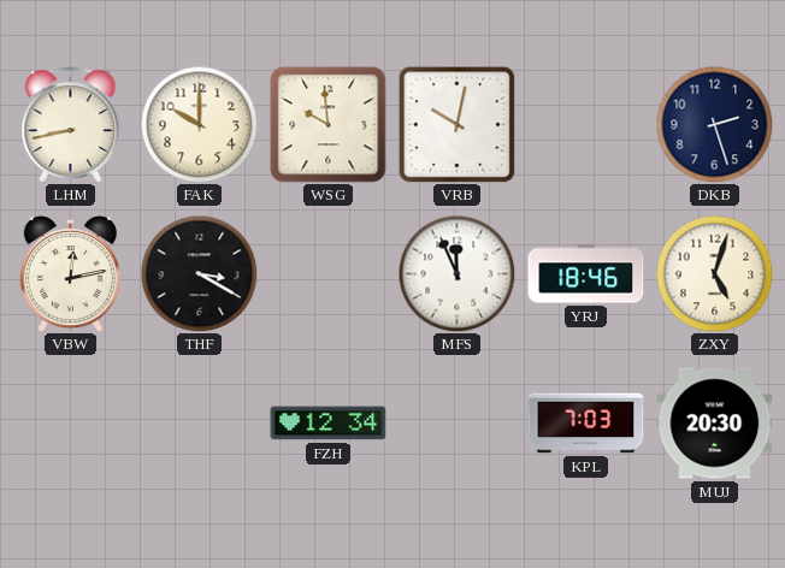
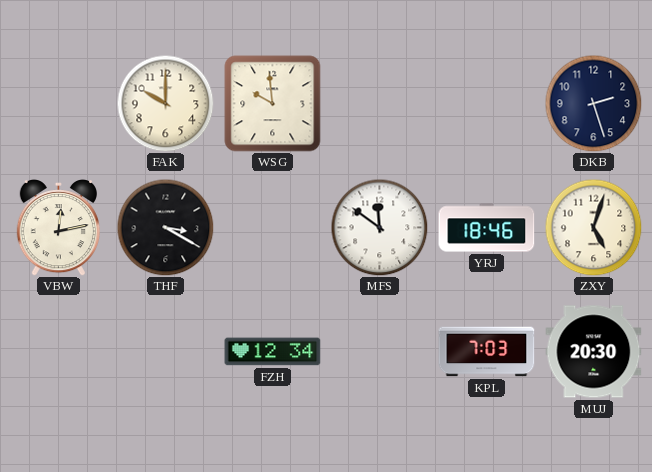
LHM: 8:43 -> none
VRB: 10:02 -> none
MFS: 11:56 -> 11:51
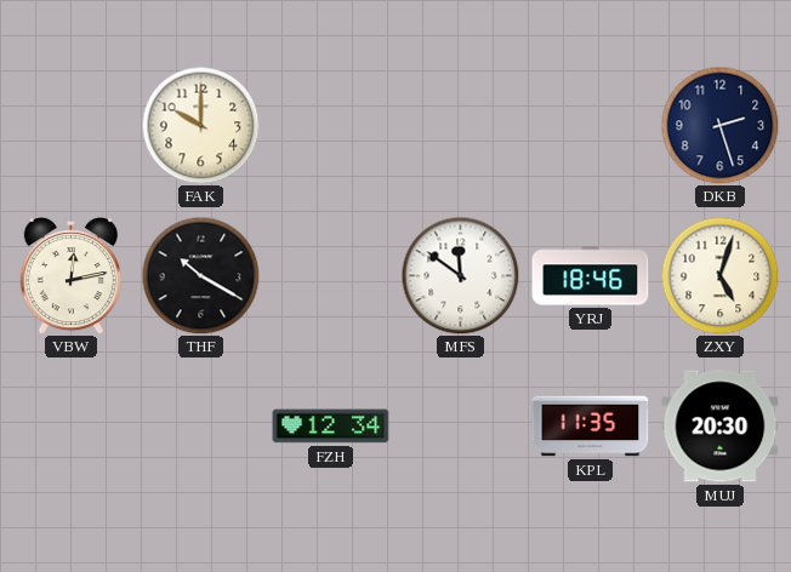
WSG: 9:59 -> none
THF: 3:20 -> 10:20
KPL: 7:03 -> 11:35
